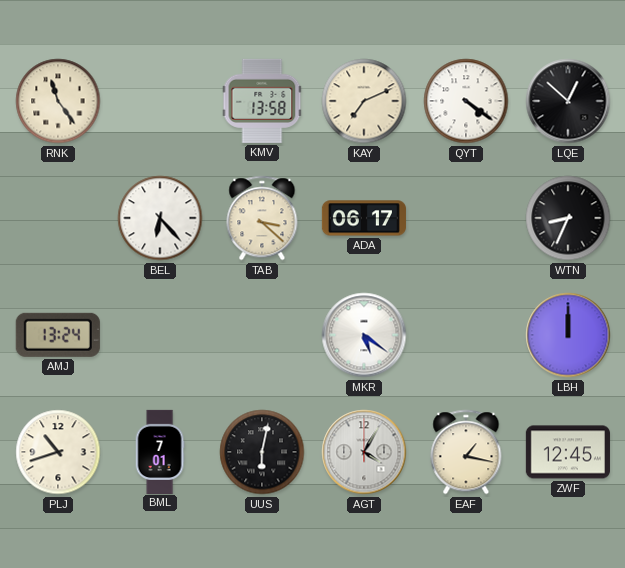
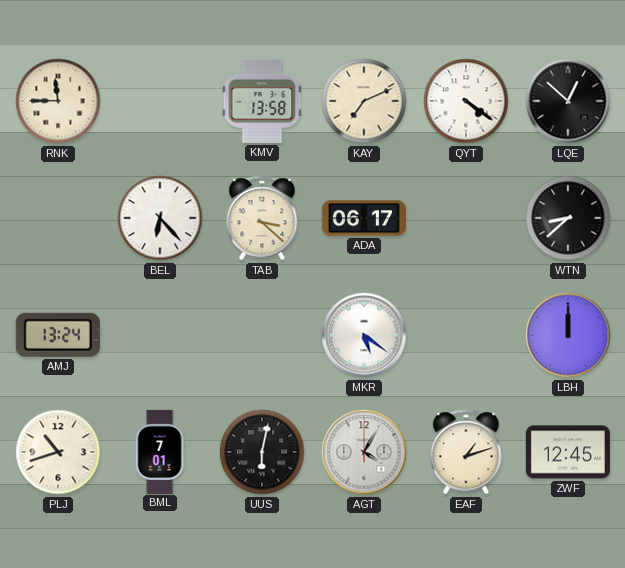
RNK: 11:24 -> 11:45
WTN: 8:34 -> 8:38
EAF: 1:17 -> 1:12
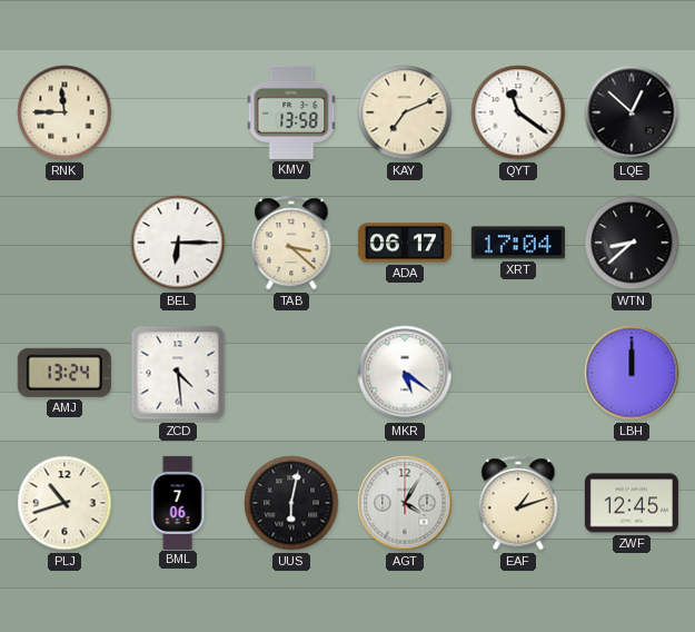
QYT: 4:21 -> 11:21
BEL: 6:23 -> 6:15
XRT: none -> 17:04
ZCD: none -> 4:29
BML: 7:01 -> 7:06
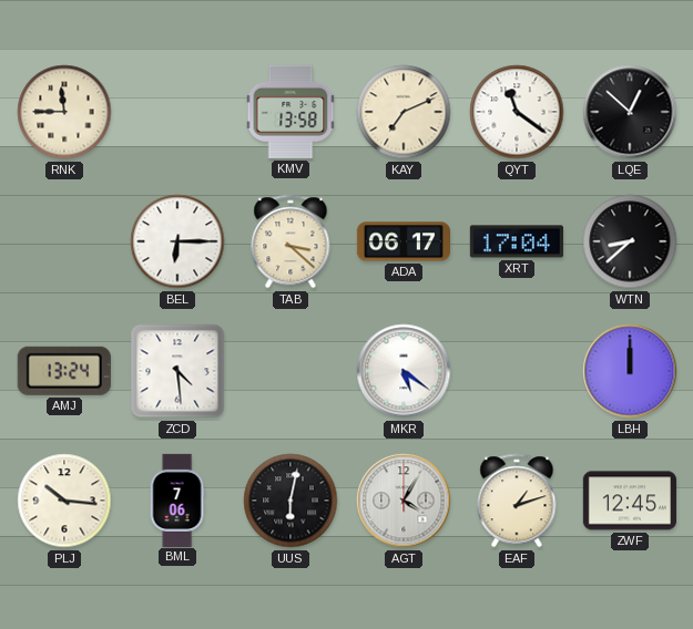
PLJ: 10:42 -> 10:16
